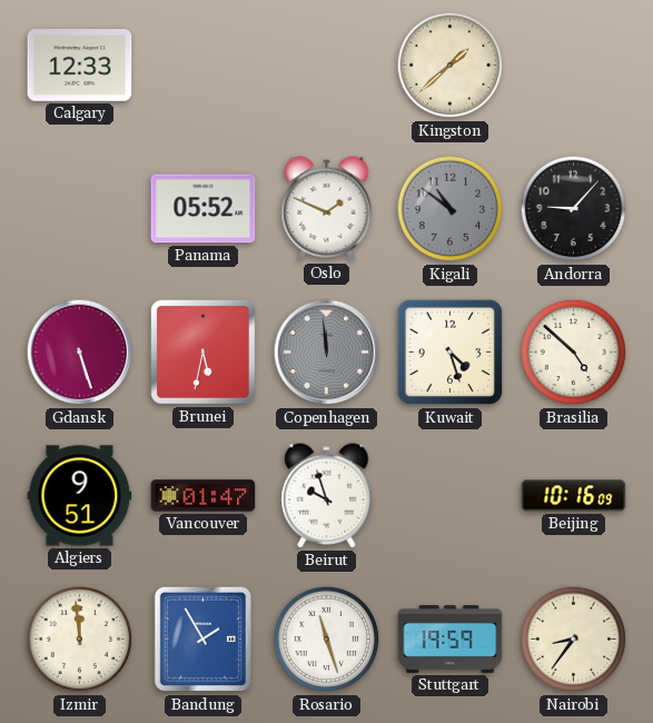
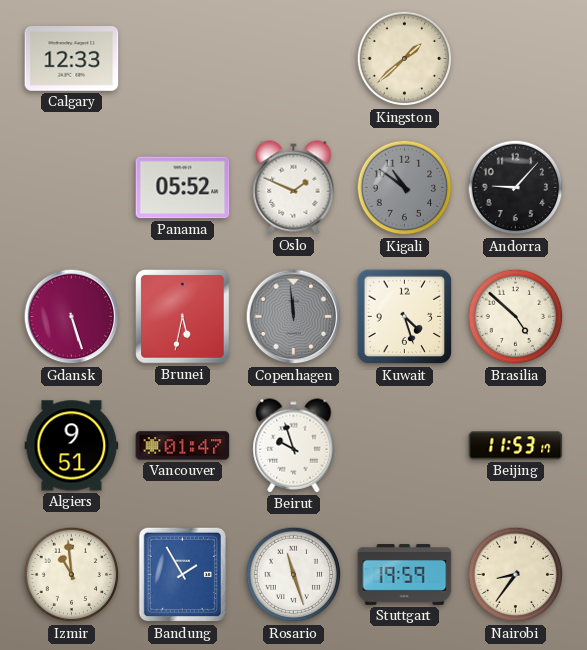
Beijing: 10:16 -> 11:53
Izmir: 11:59 -> 10:59
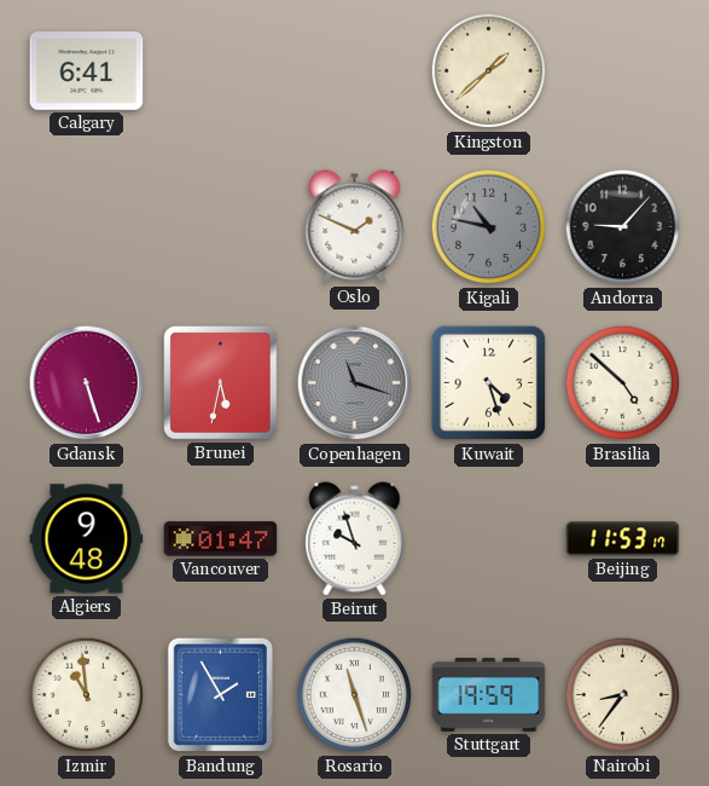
Calgary: 12:33 -> 6:41
Panama: 05:52 -> none
Kigali: 10:51 -> 10:47
Copenhagen: 11:59 -> 11:18
Algiers: 9:51 -> 9:48
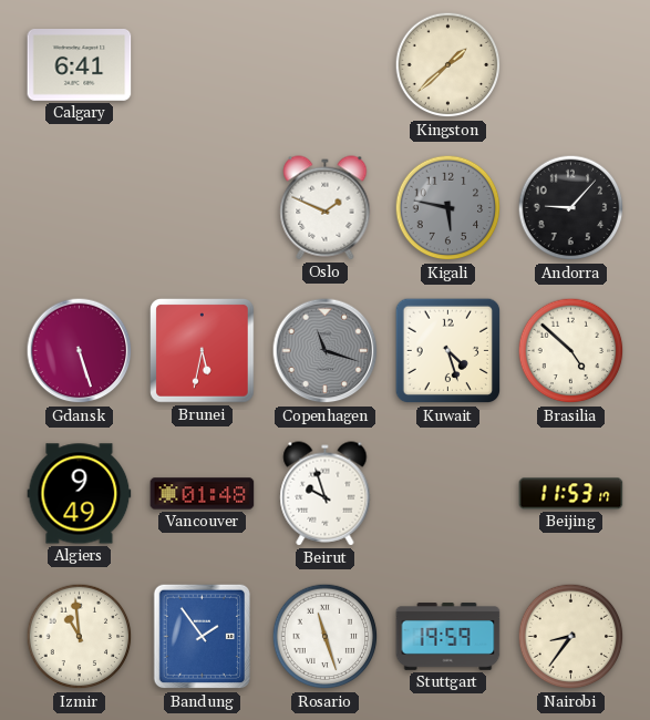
Kigali: 10:47 -> 5:47
Algiers: 9:48 -> 9:49
Vancouver: 01:47 -> 01:48
Bandung: 1:55 -> 1:54
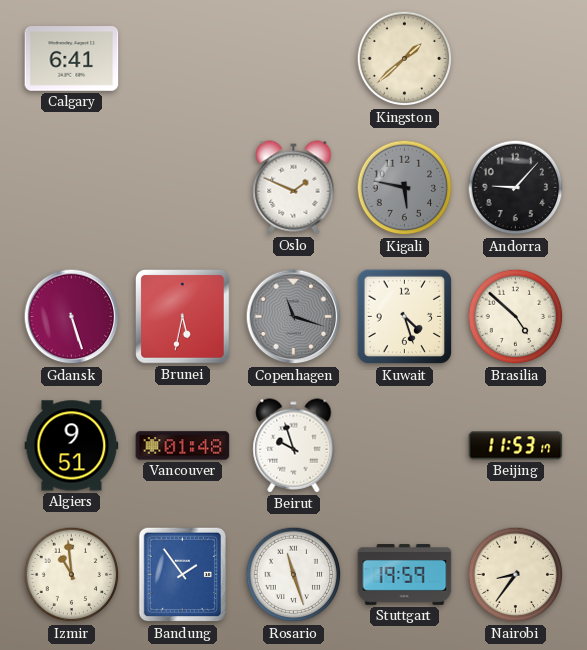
Algiers: 9:49 -> 9:51
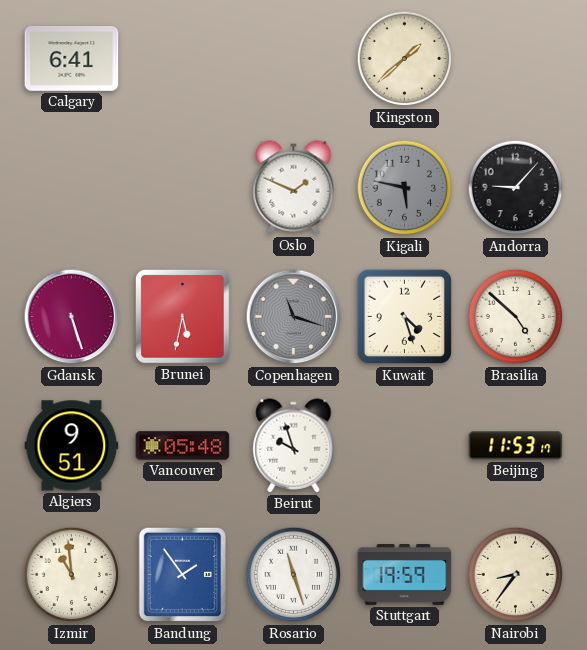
Vancouver: 01:48 -> 05:48
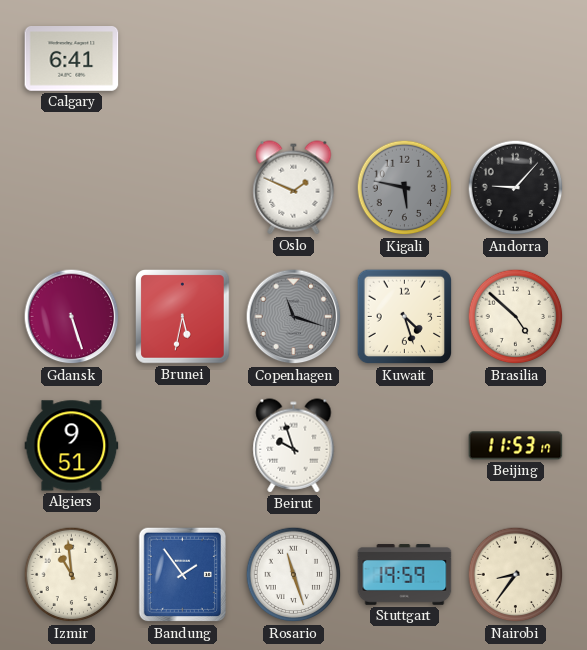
Kingston: 1:38 -> none
Vancouver: 05:48 -> none
